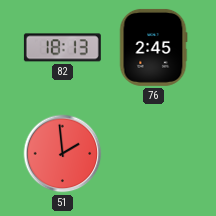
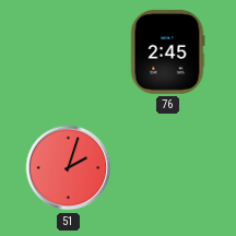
82: 18:13 -> none
51: 1:59 -> 2:03
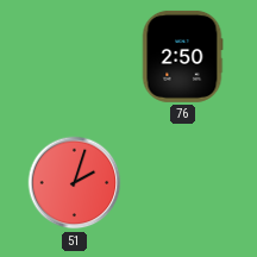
76: 2:45 -> 2:50
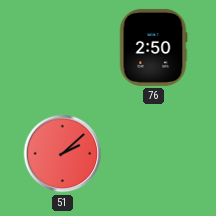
51: 2:03 -> 2:08
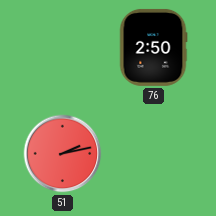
51: 2:08 -> 2:13
